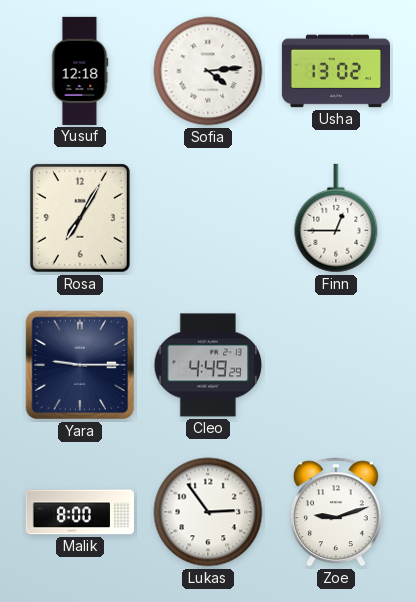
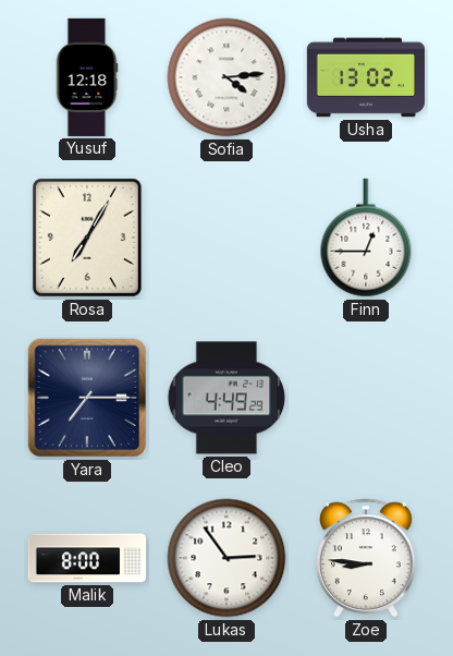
Yara: 9:15 -> 7:15
Zoe: 9:12 -> 8:46
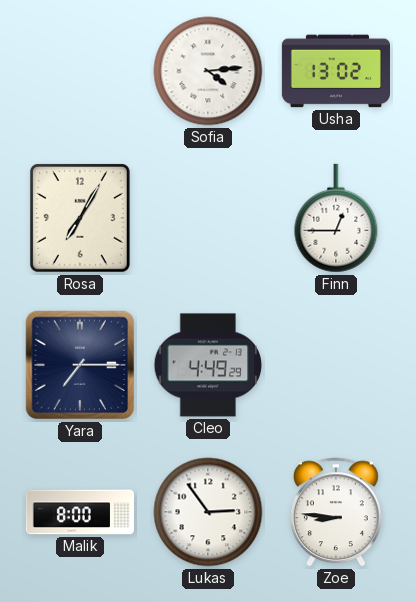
Yusuf: 12:18 -> none
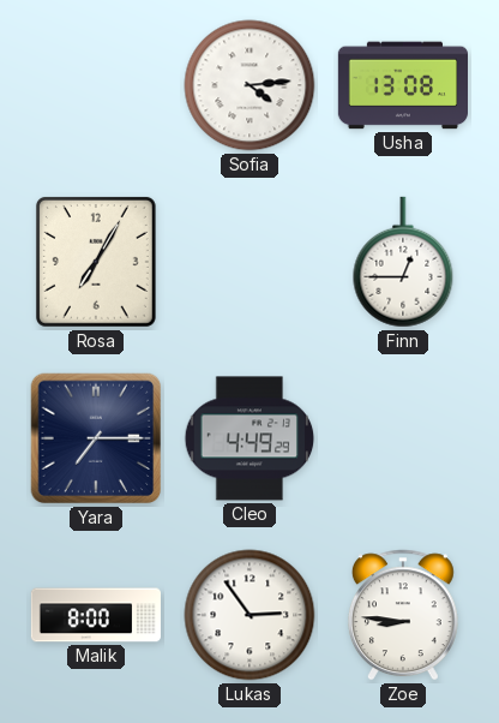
Usha: 13:02 -> 13:08
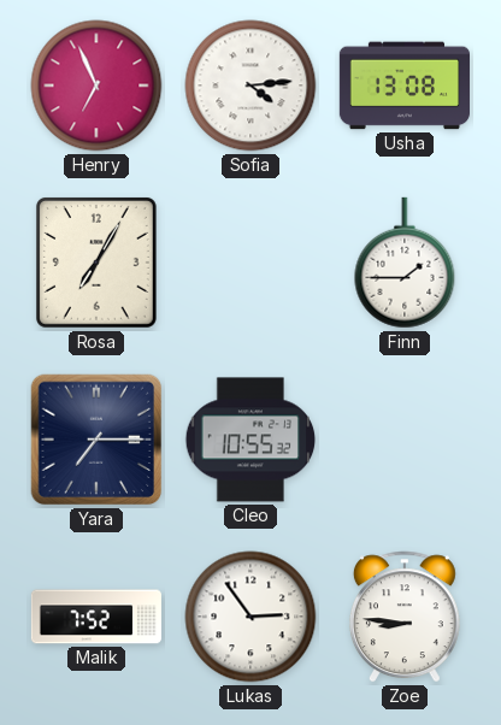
Henry: none -> 6:56
Finn: 12:45 -> 1:45
Cleo: 4:49 -> 10:55
Malik: 8:00 -> 7:52
